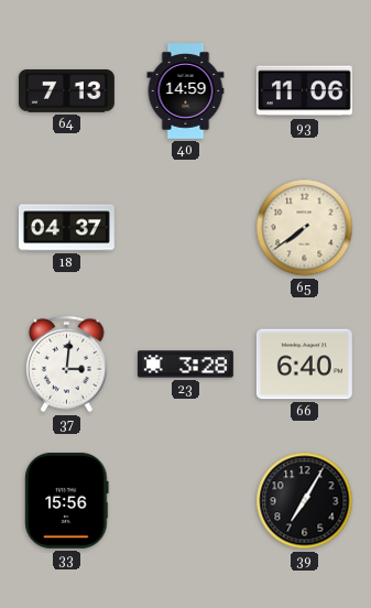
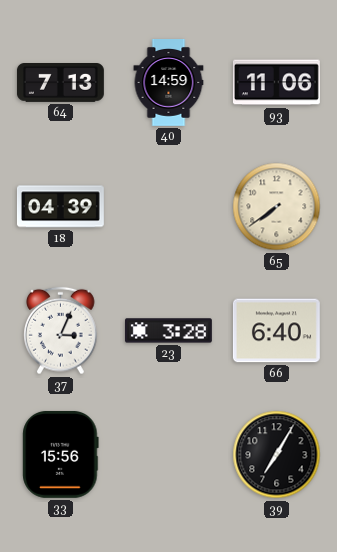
18: 04:37 -> 04:39
37: 3:01 -> 3:04
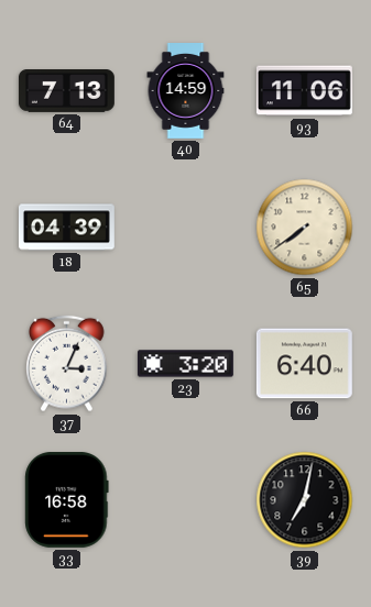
23: 3:28 -> 3:20
33: 15:56 -> 16:58
39: 7:05 -> 7:02
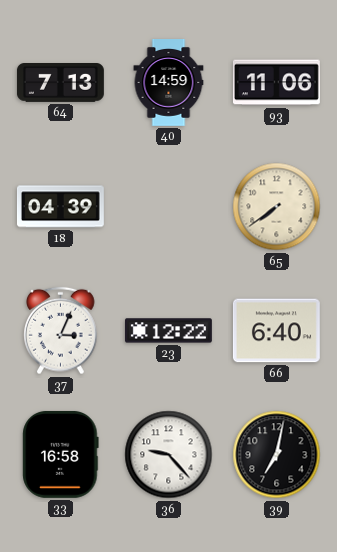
23: 3:20 -> 12:22
36: none -> 9:23
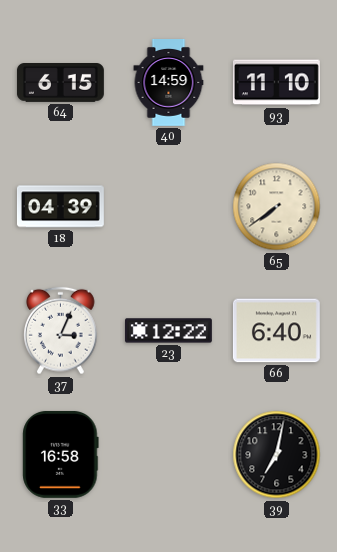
64: 7:13 -> 6:15
93: 11:06 -> 11:10
36: 9:23 -> none
